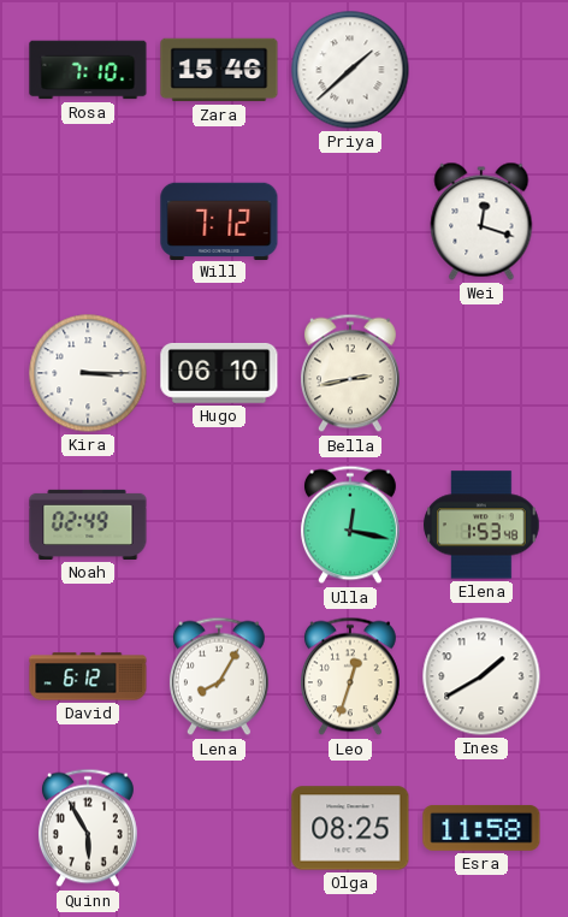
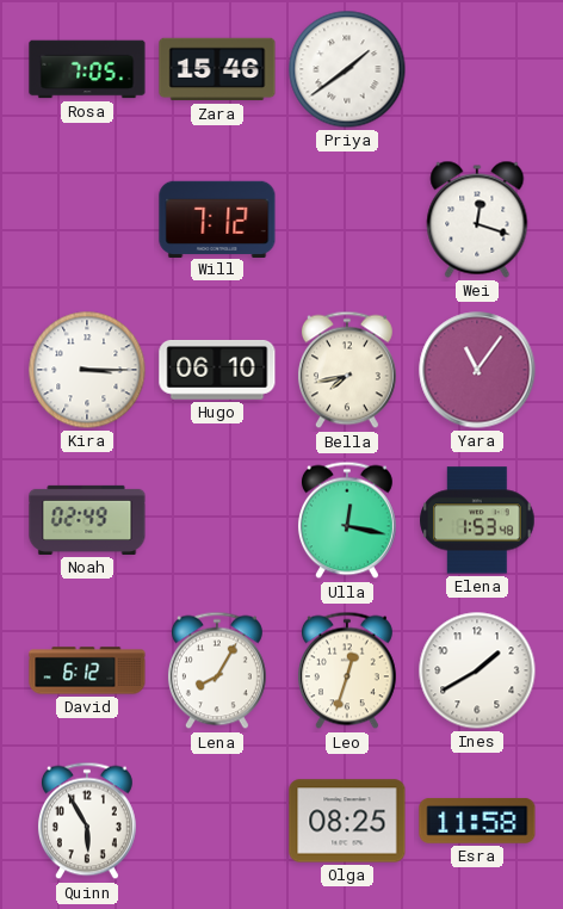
Rosa: 7:10 -> 7:05
Priya: 1:38 -> 1:39
Bella: 2:43 -> 7:43
Yara: none -> 11:06
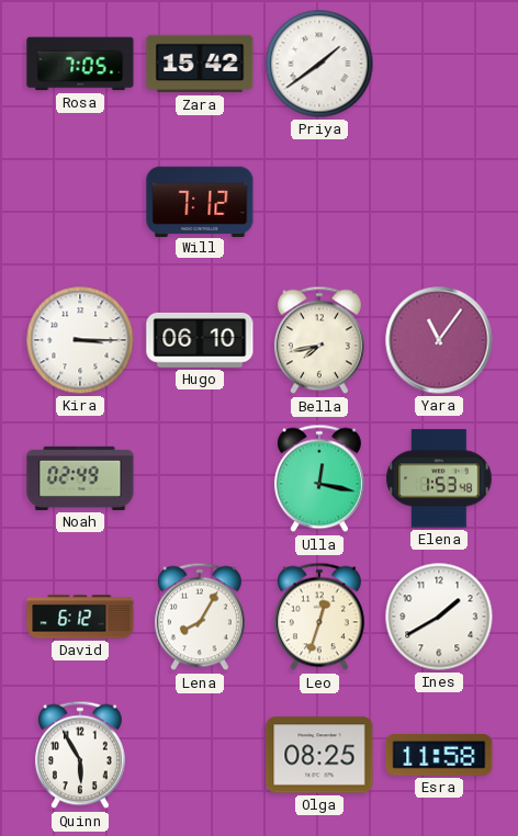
Zara: 15:46 -> 15:42
Wei: 12:18 -> none
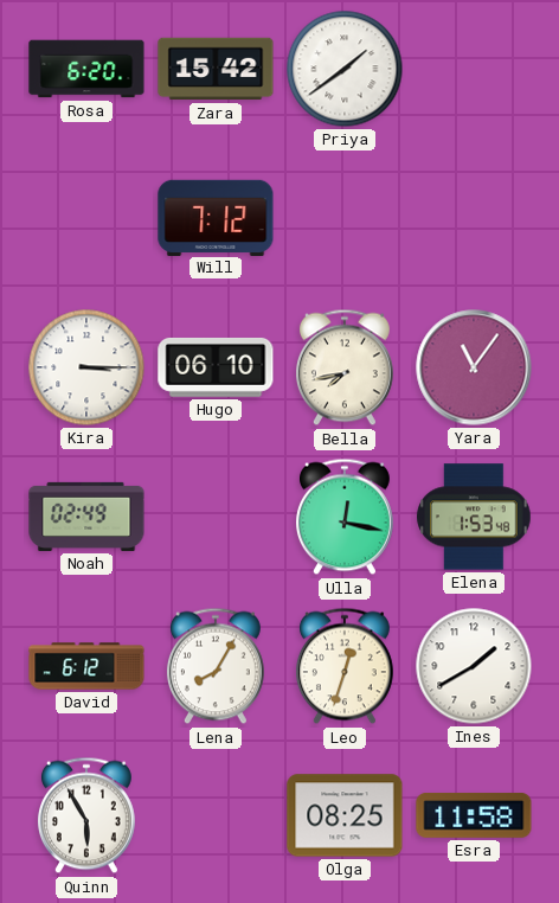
Rosa: 7:05 -> 6:20
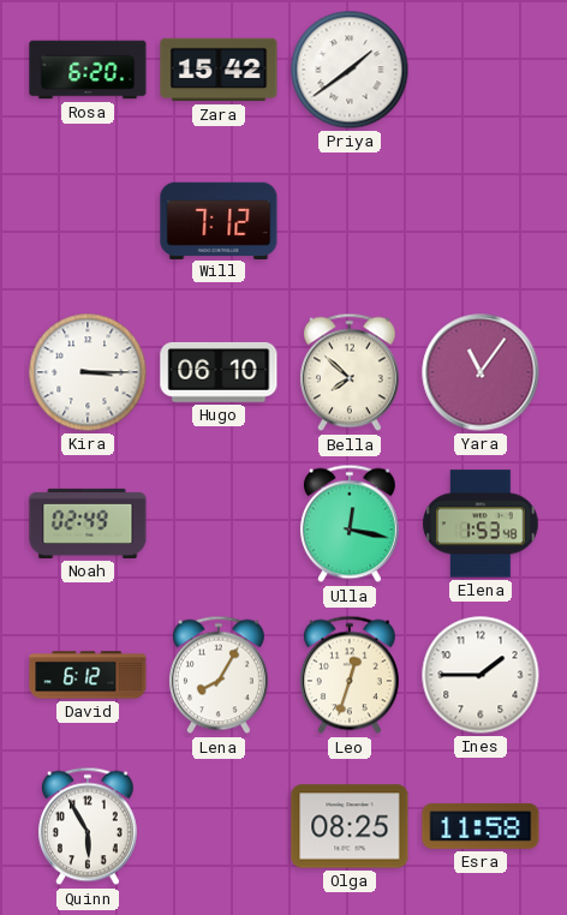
Bella: 7:43 -> 7:52
Ines: 1:40 -> 1:45
